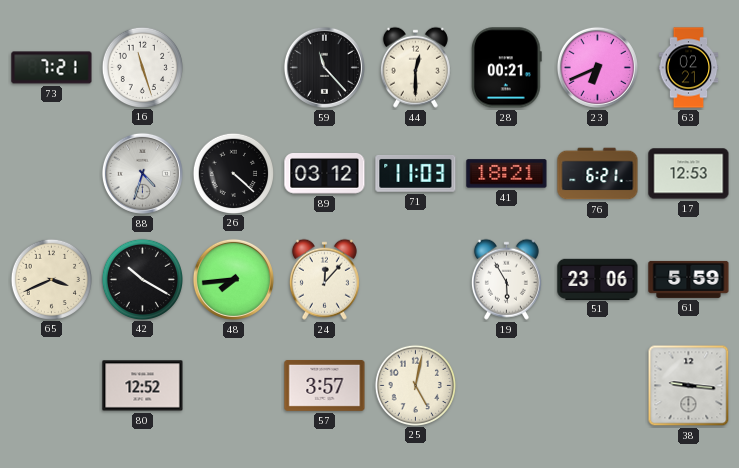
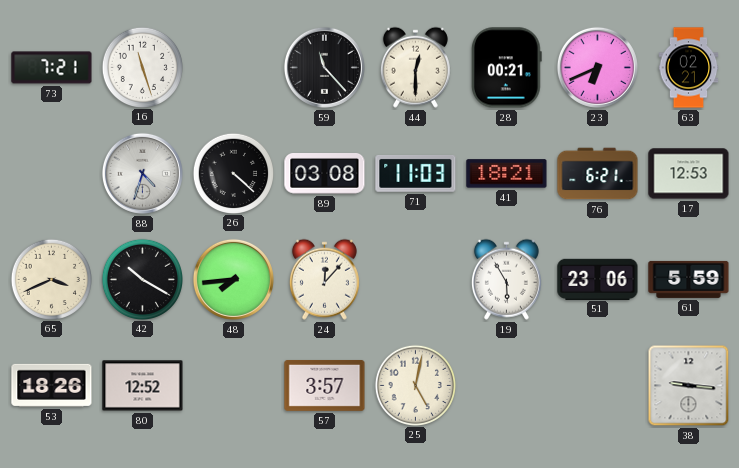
89: 03:12 -> 03:08
53: none -> 18:26
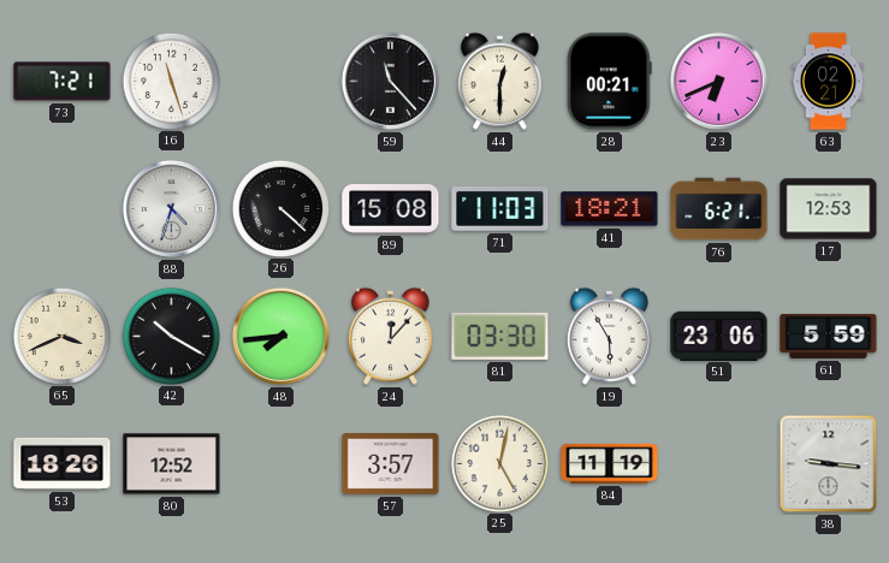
89: 03:08 -> 15:08
81: none -> 03:30
84: none -> 11:19
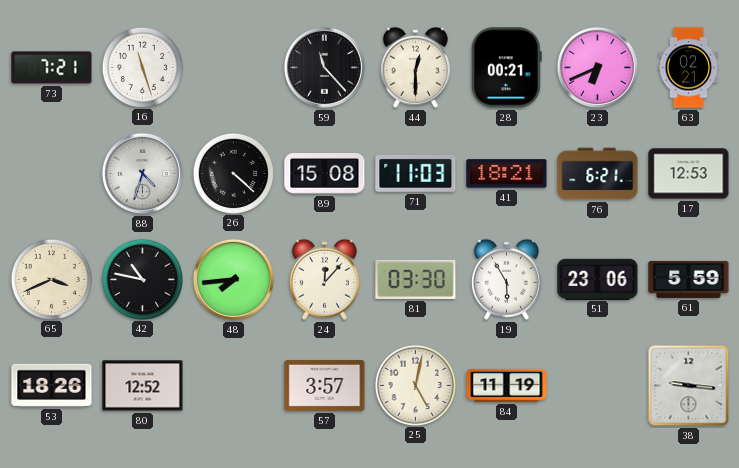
42: 10:20 -> 10:47
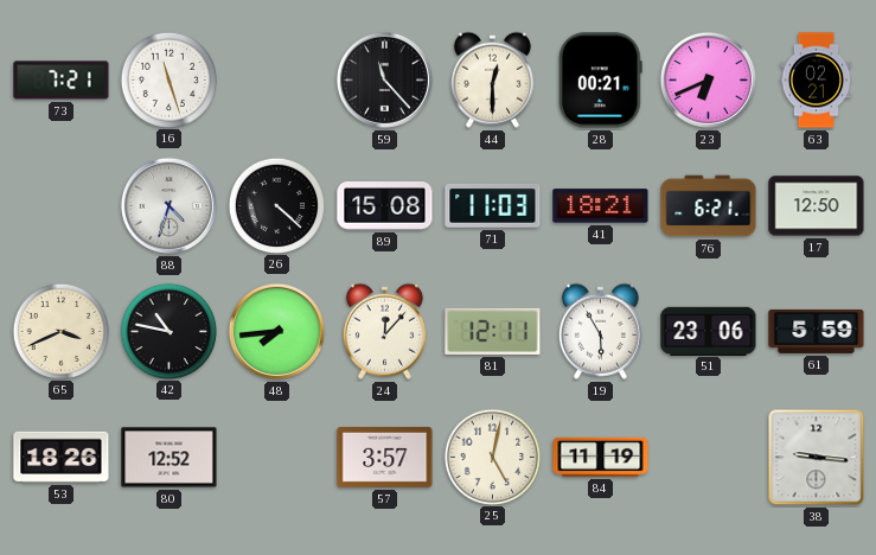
17: 12:53 -> 12:50
81: 03:30 -> 12:11
